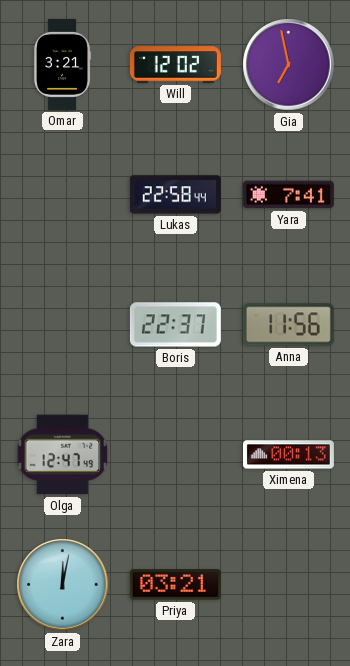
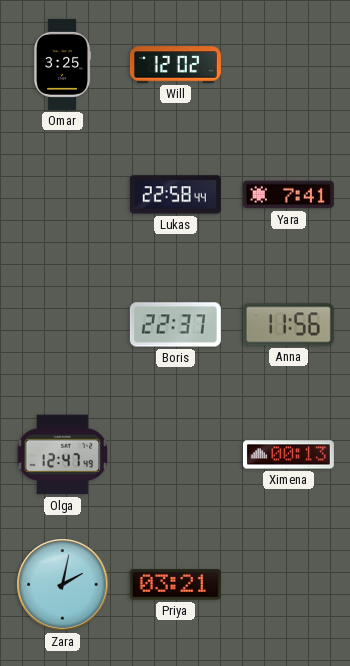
Omar: 3:21 -> 3:25
Gia: 6:58 -> none
Zara: 12:02 -> 2:02
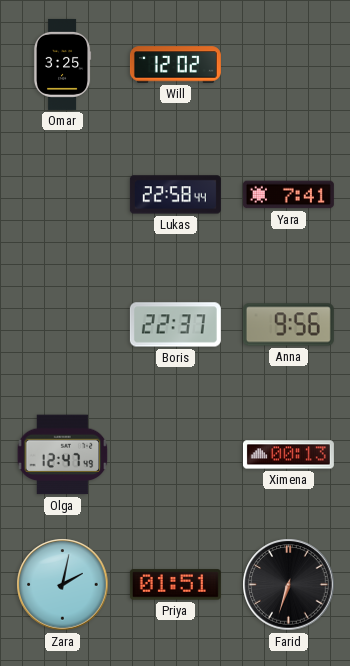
Anna: 11:56 -> 9:56
Priya: 03:21 -> 01:51
Farid: none -> 6:33
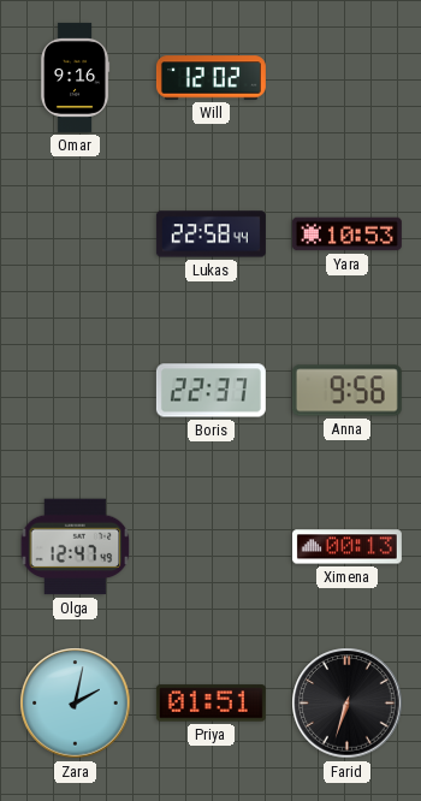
Omar: 3:25 -> 9:16
Yara: 7:41 -> 10:53
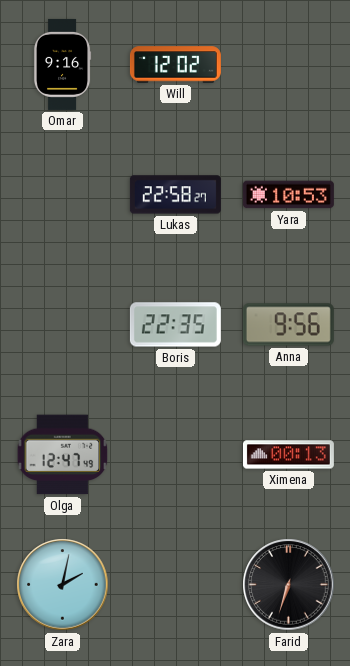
Lukas: 22:58:44 -> 22:58:27
Boris: 22:37 -> 22:35
Priya: 01:51 -> none
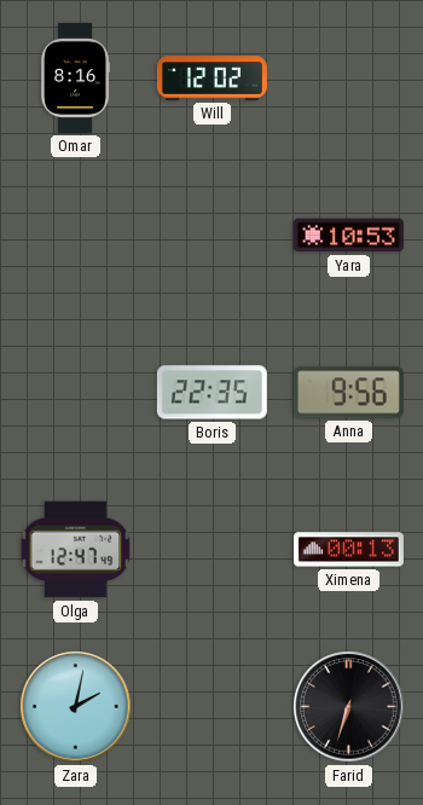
Omar: 9:16 -> 8:16
Lukas: 22:58 -> none
